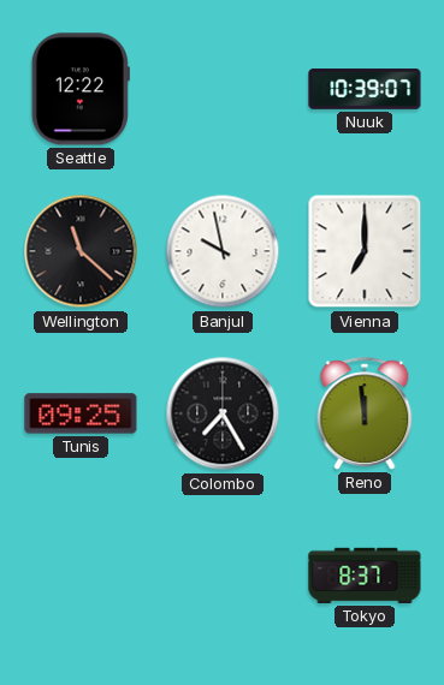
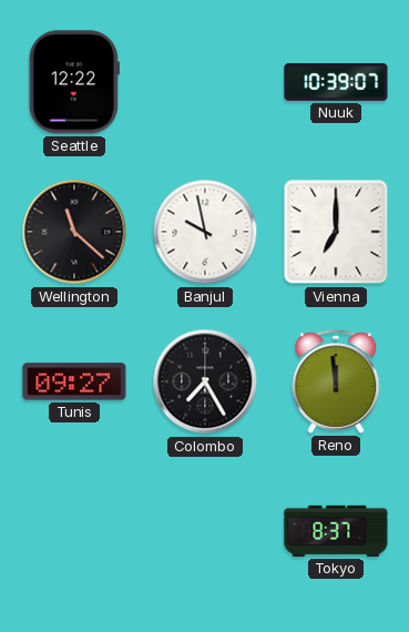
Tunis: 09:25 -> 09:27
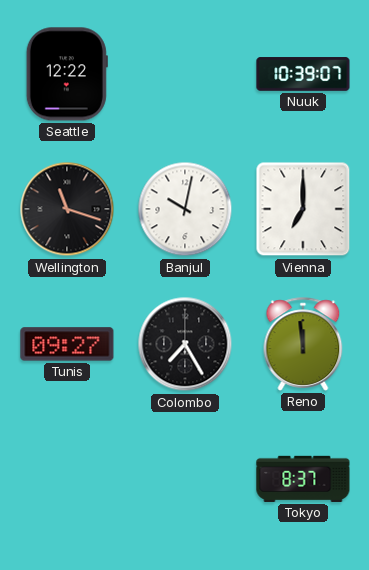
Wellington: 11:22 -> 11:18
Banjul: 9:58 -> 10:02
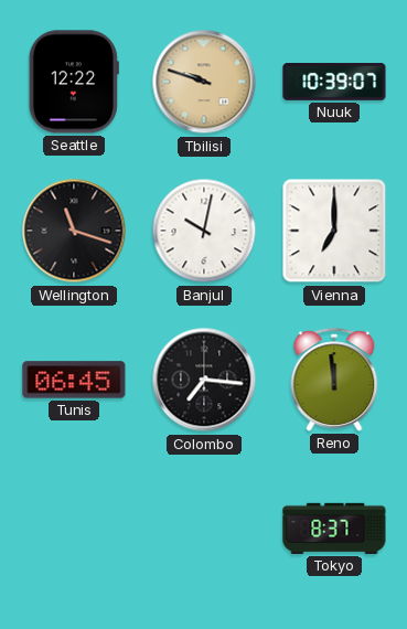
Tbilisi: none -> 9:48
Tunis: 09:27 -> 06:45
Colombo: 7:25 -> 7:16
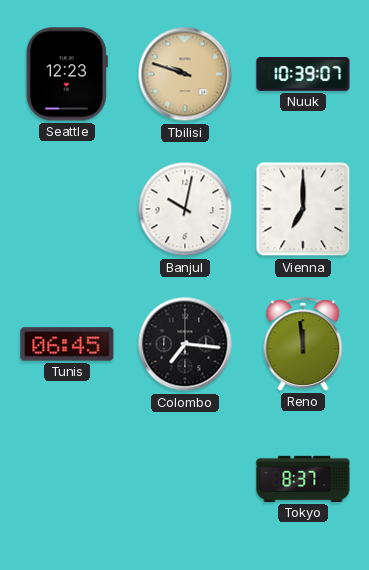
Seattle: 12:22 -> 12:23
Wellington: 11:18 -> none
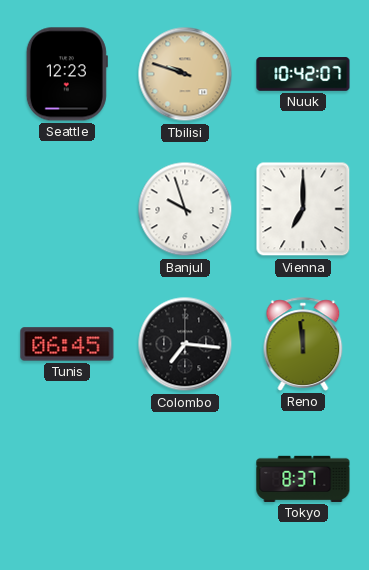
Nuuk: 10:39 -> 10:42
Banjul: 10:02 -> 9:57
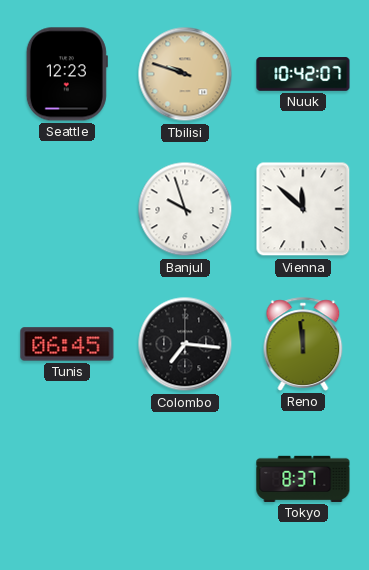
Vienna: 7:00 -> 11:52
